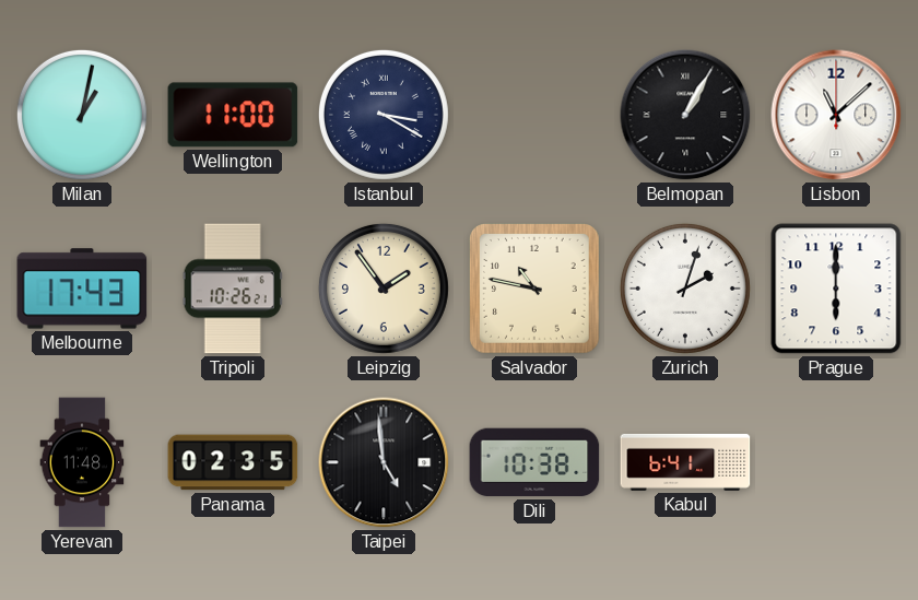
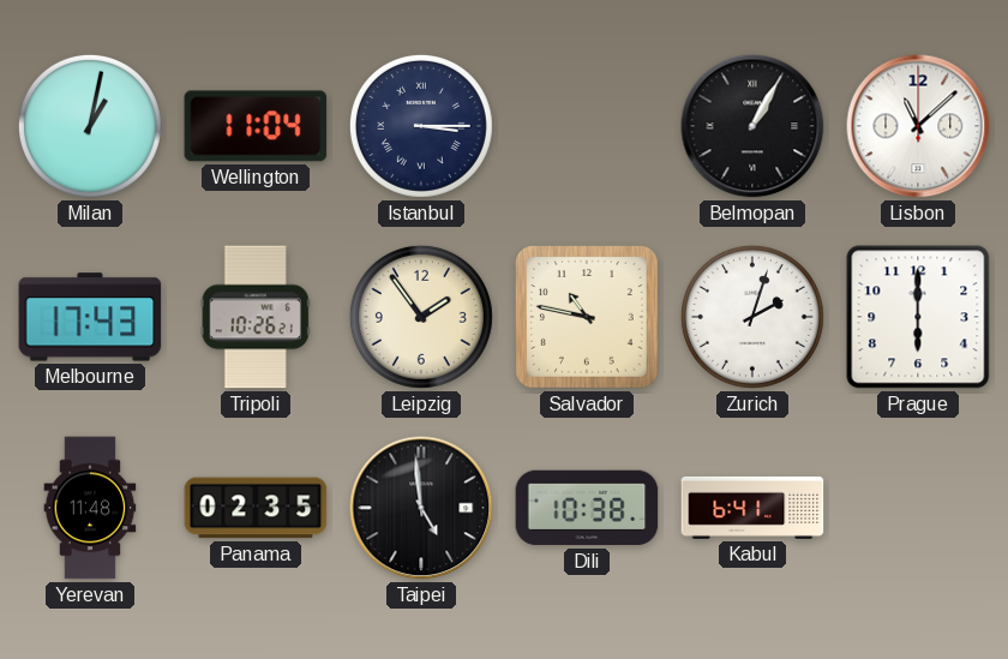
Wellington: 11:00 -> 11:04
Istanbul: 3:20 -> 3:15
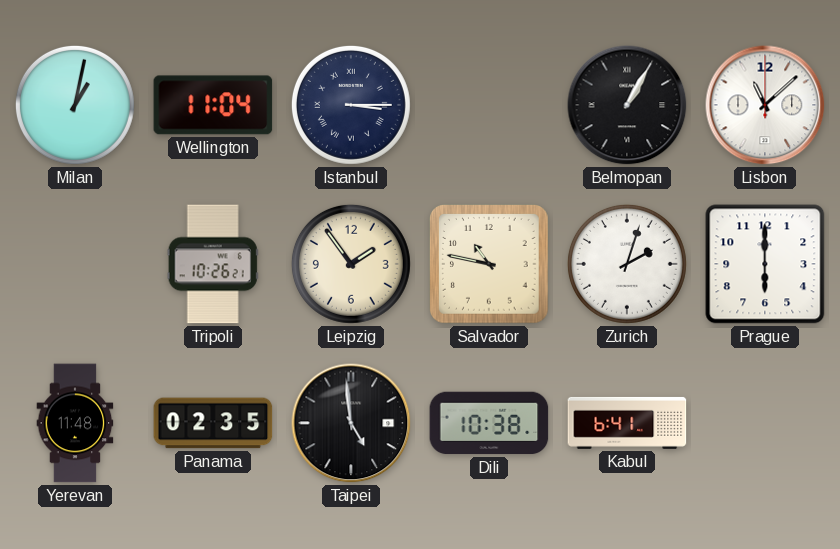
Melbourne: 17:43 -> none
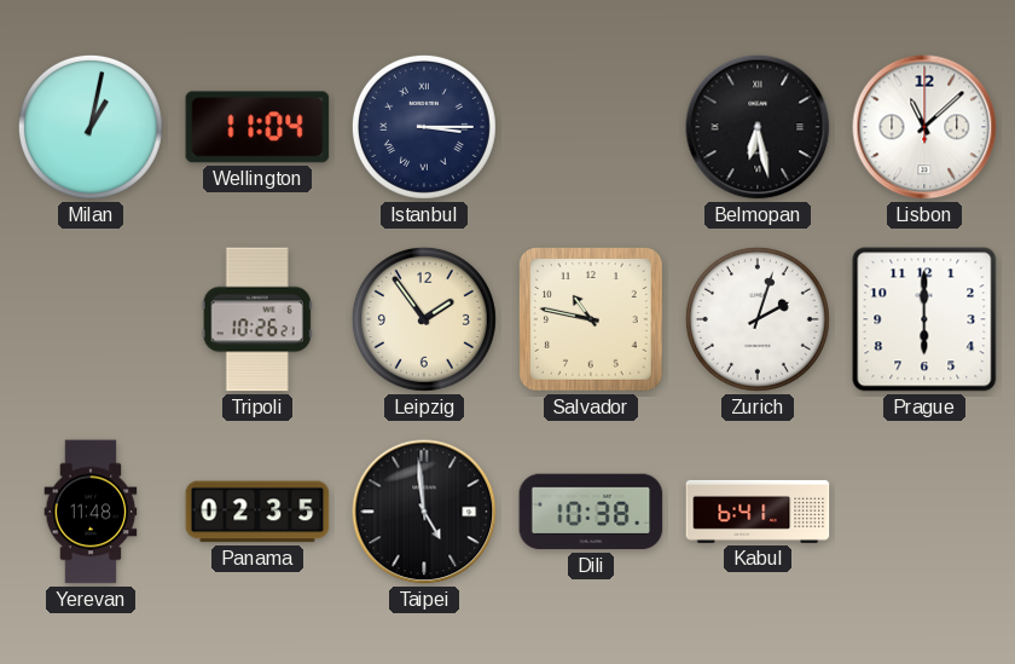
Belmopan: 1:05 -> 6:28
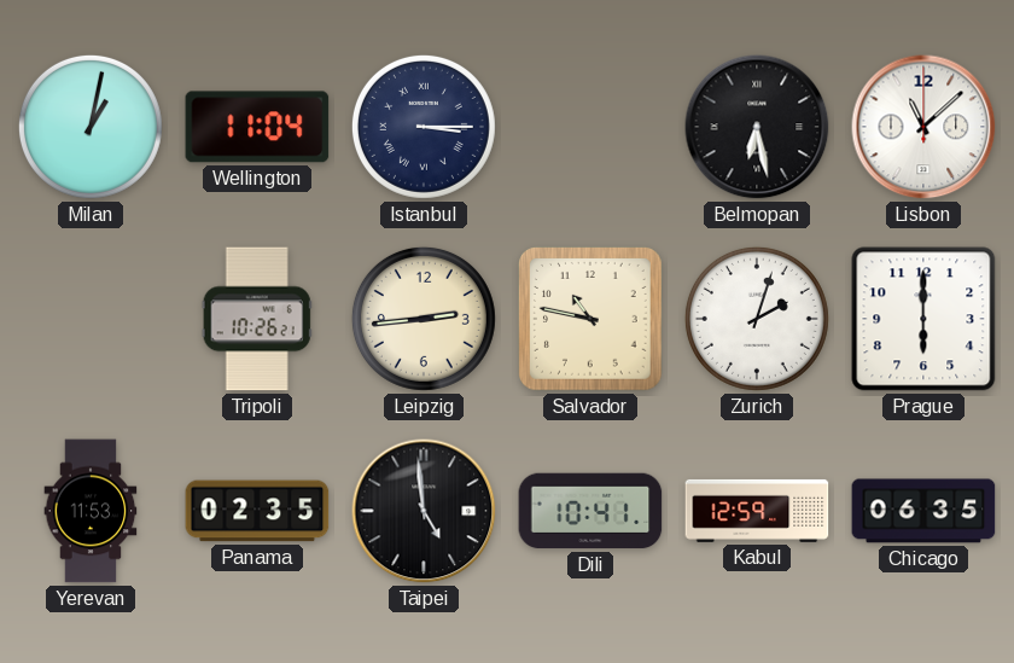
Leipzig: 1:54 -> 2:44
Yerevan: 11:48 -> 11:53
Dili: 10:38 -> 10:41
Kabul: 6:41 -> 12:59
Chicago: none -> 06:35
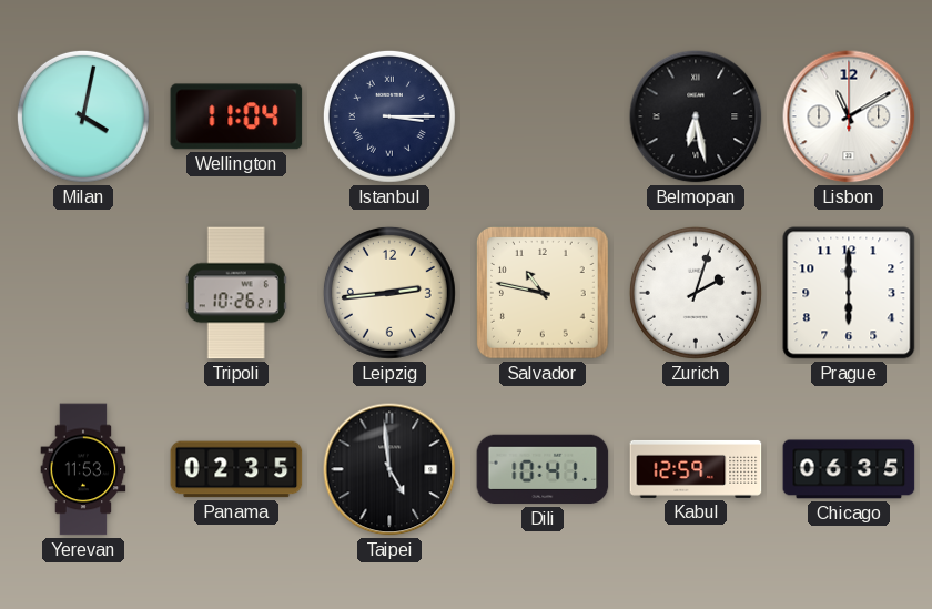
Milan: 1:02 -> 4:02
Lisbon: 11:08 -> 11:10
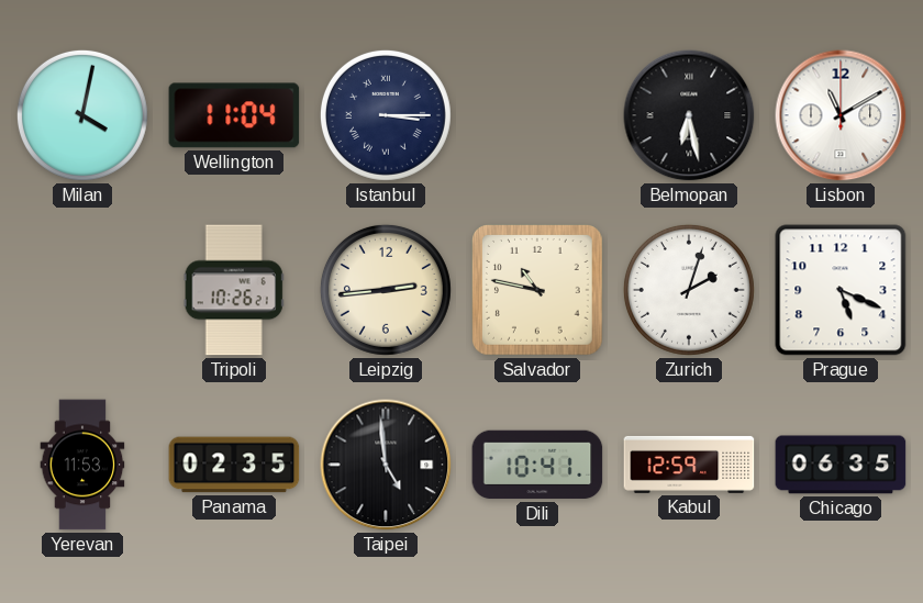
Prague: 6:00 -> 5:19
